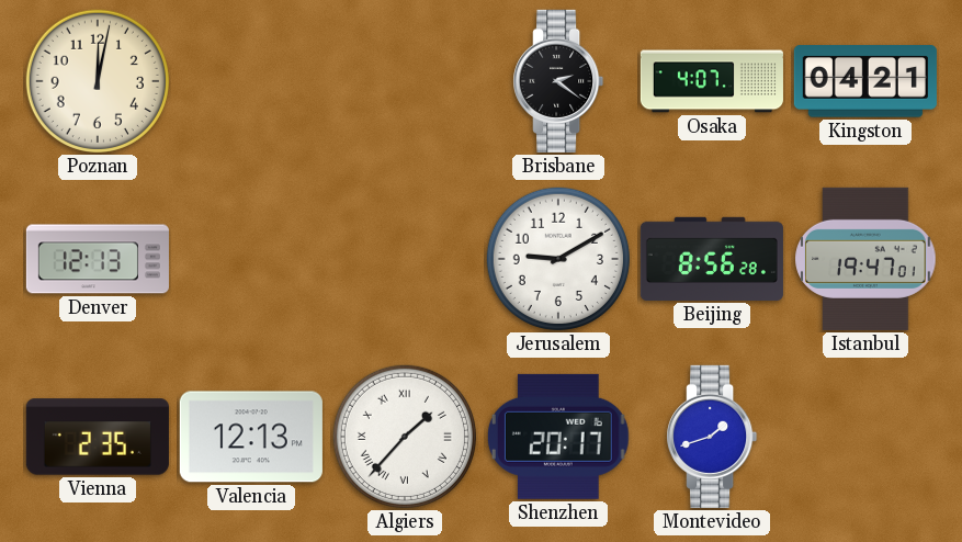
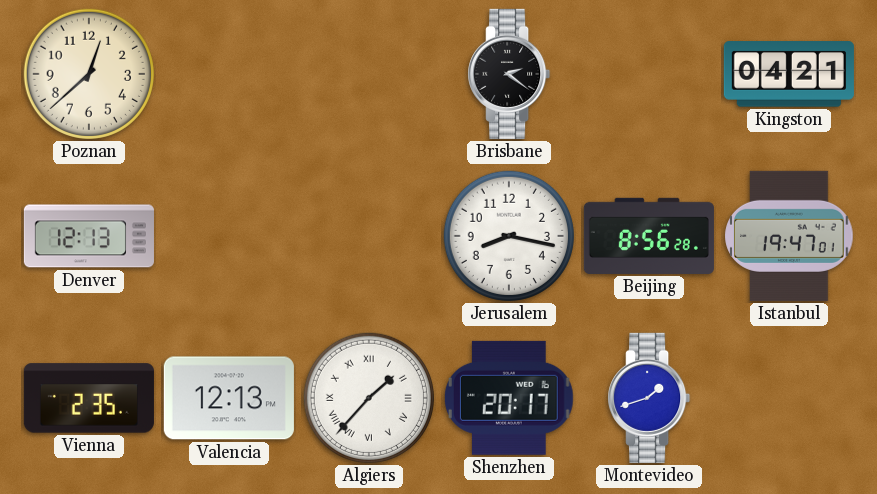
Poznan: 12:02 -> 12:38
Osaka: 4:07 -> none
Jerusalem: 9:10 -> 8:17
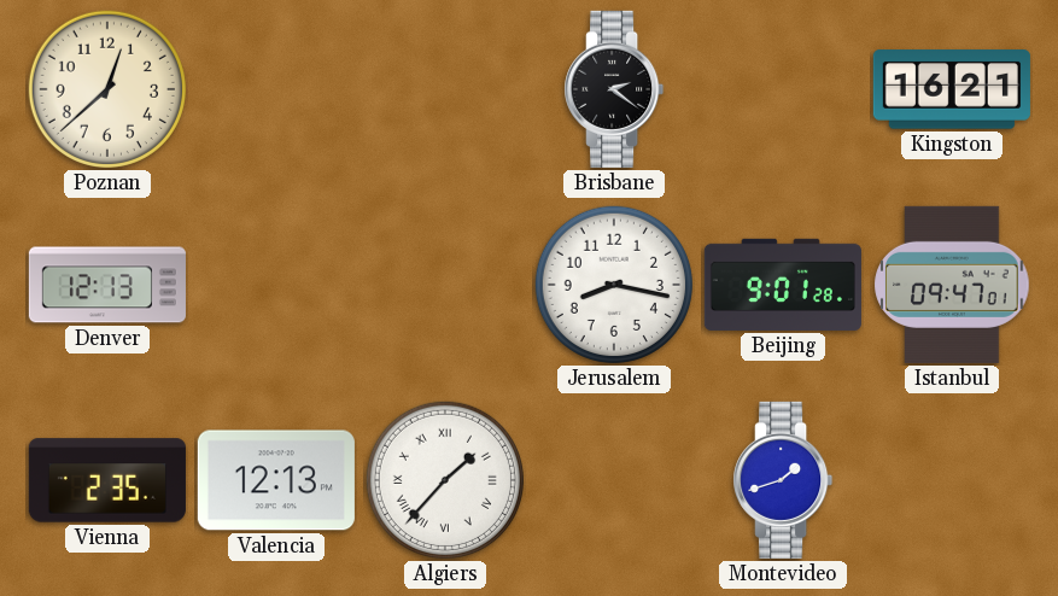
Kingston: 04:21 -> 16:21
Beijing: 8:56 -> 9:01
Istanbul: 19:47 -> 09:47
Shenzhen: 20:17 -> none
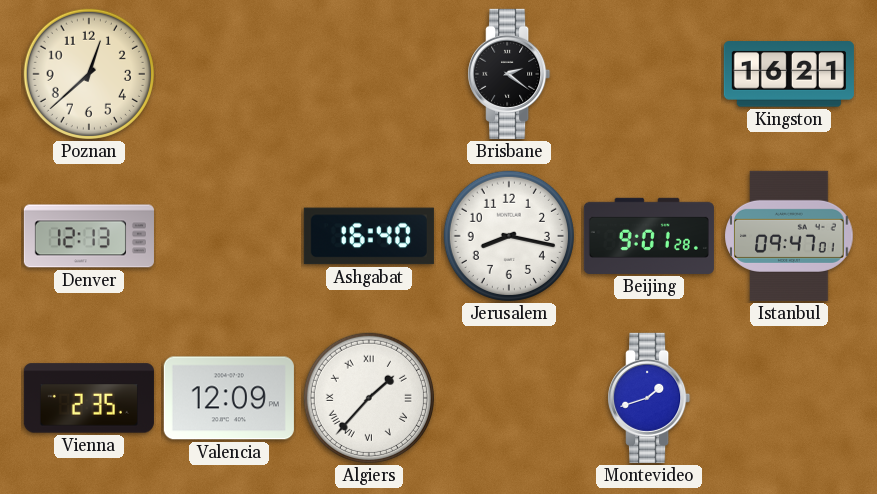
Ashgabat: none -> 16:40
Valencia: 12:13 -> 12:09
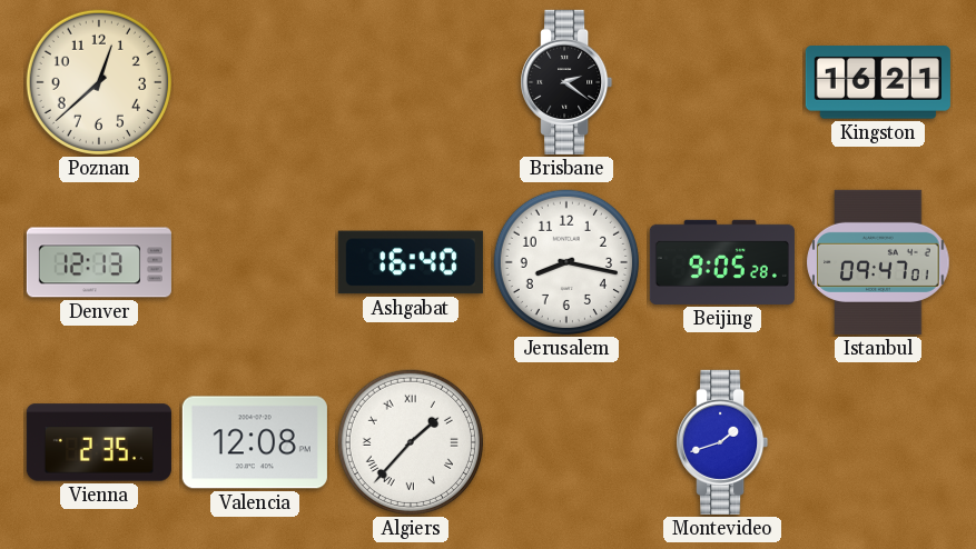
Beijing: 9:01 -> 9:05
Valencia: 12:09 -> 12:08
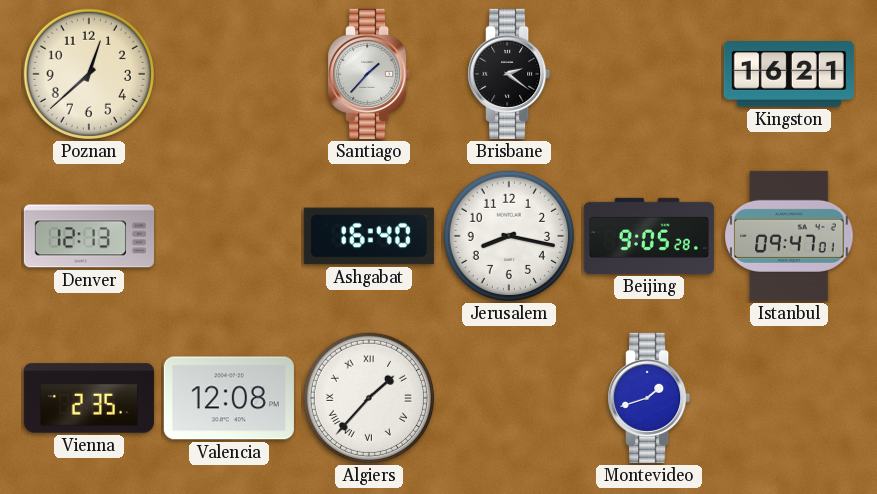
Santiago: none -> 1:37
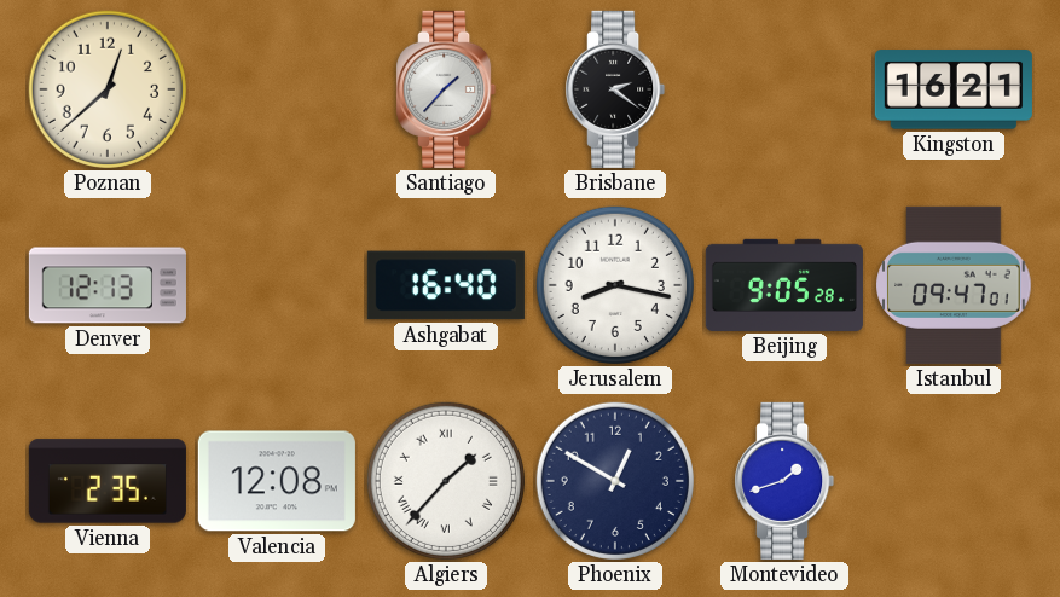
Phoenix: none -> 12:50
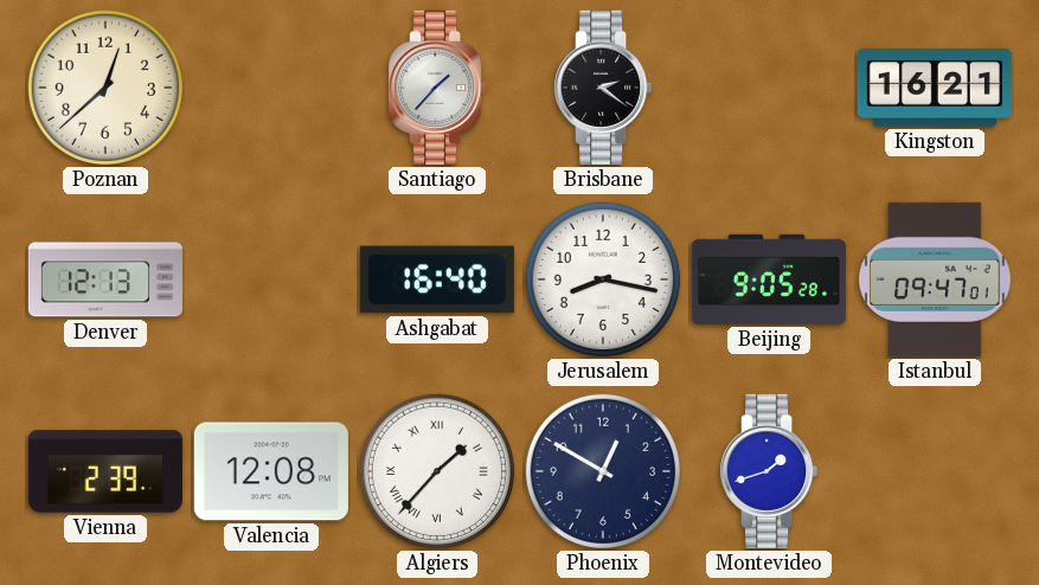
Vienna: 2:35 -> 2:39
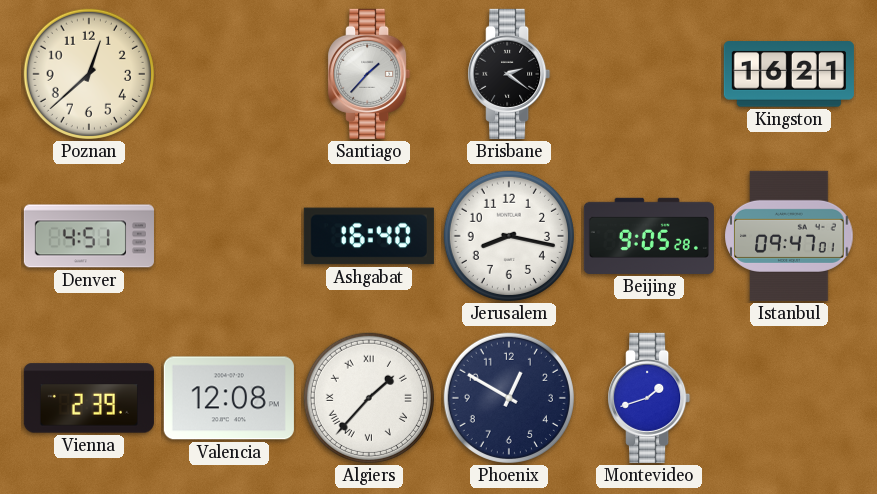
Denver: 12:13 -> 4:51
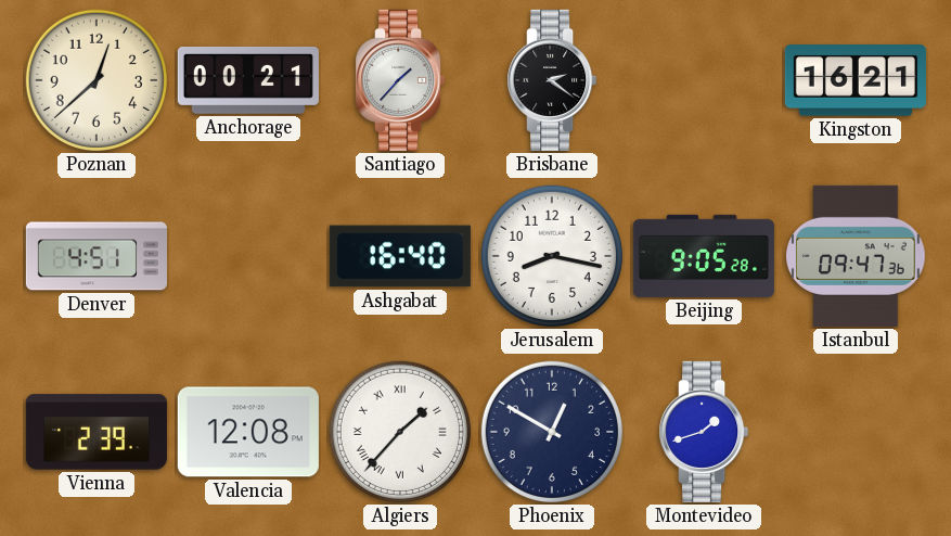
Anchorage: none -> 00:21
Istanbul: 09:47:01 -> 09:47:36
